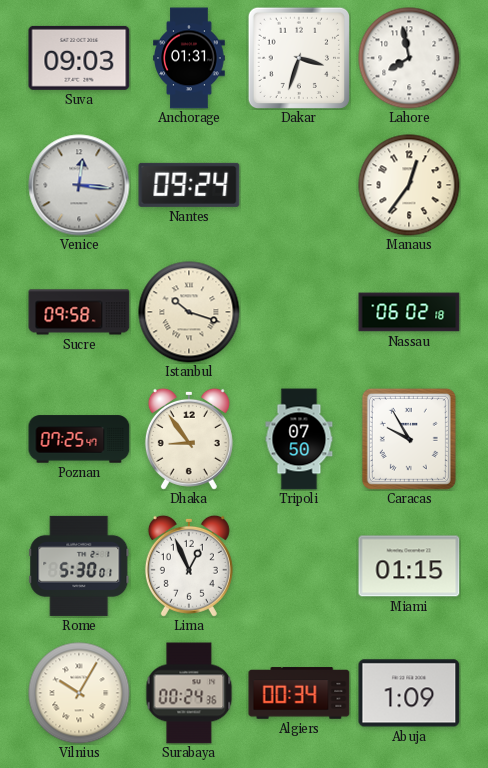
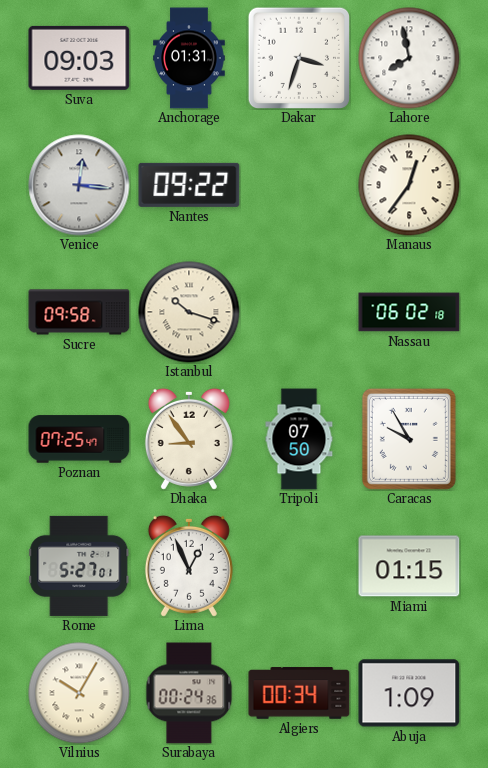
Nantes: 09:24 -> 09:22
Rome: 5:30 -> 5:27
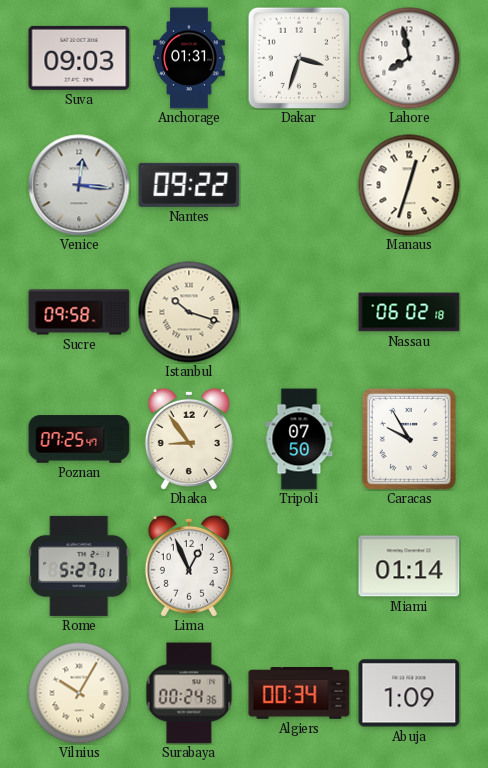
Manaus: 12:36 -> 12:33
Miami: 01:15 -> 01:14
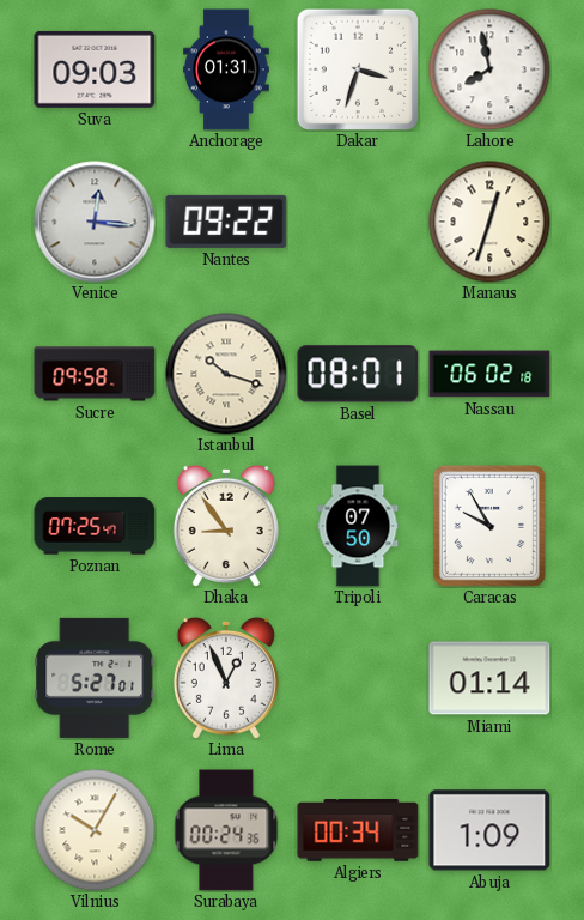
Basel: none -> 08:01
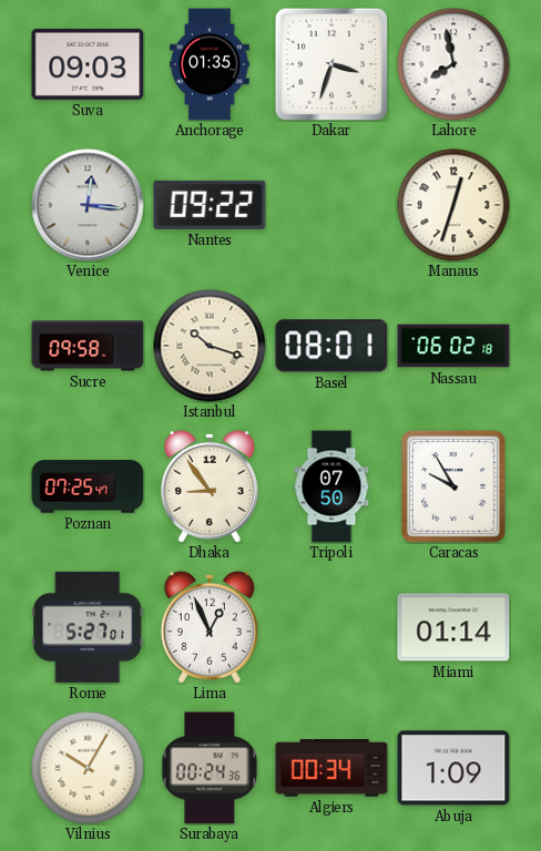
Anchorage: 01:31 -> 01:35
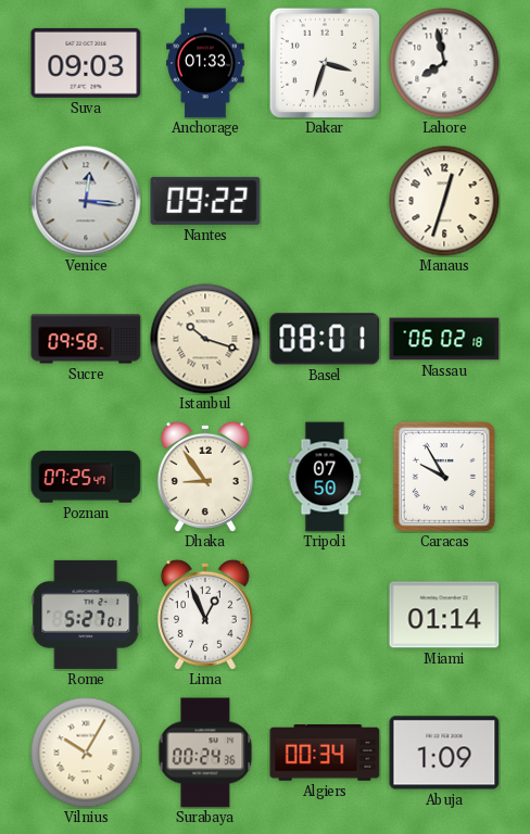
Anchorage: 01:35 -> 01:33
